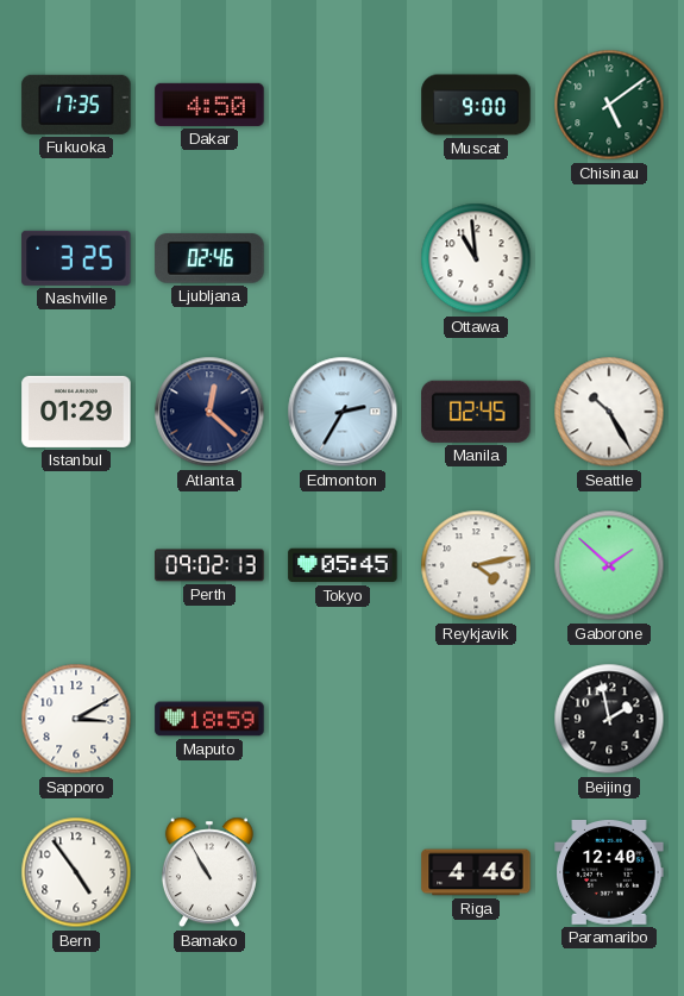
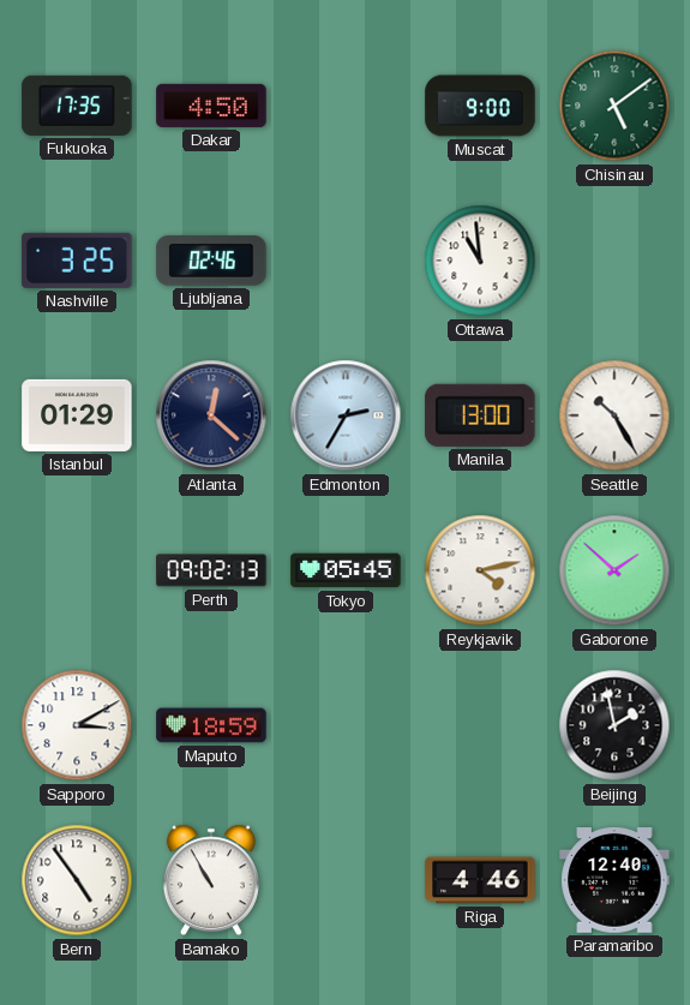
Manila: 02:45 -> 13:00
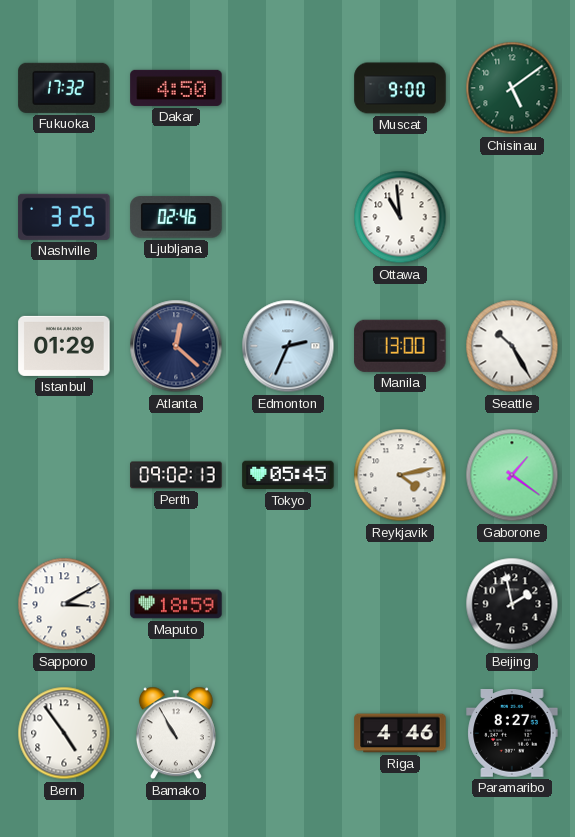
Fukuoka: 17:35 -> 17:32
Edmonton: 2:35 -> 2:34
Gaborone: 1:52 -> 1:21
Paramaribo: 12:40 -> 8:27
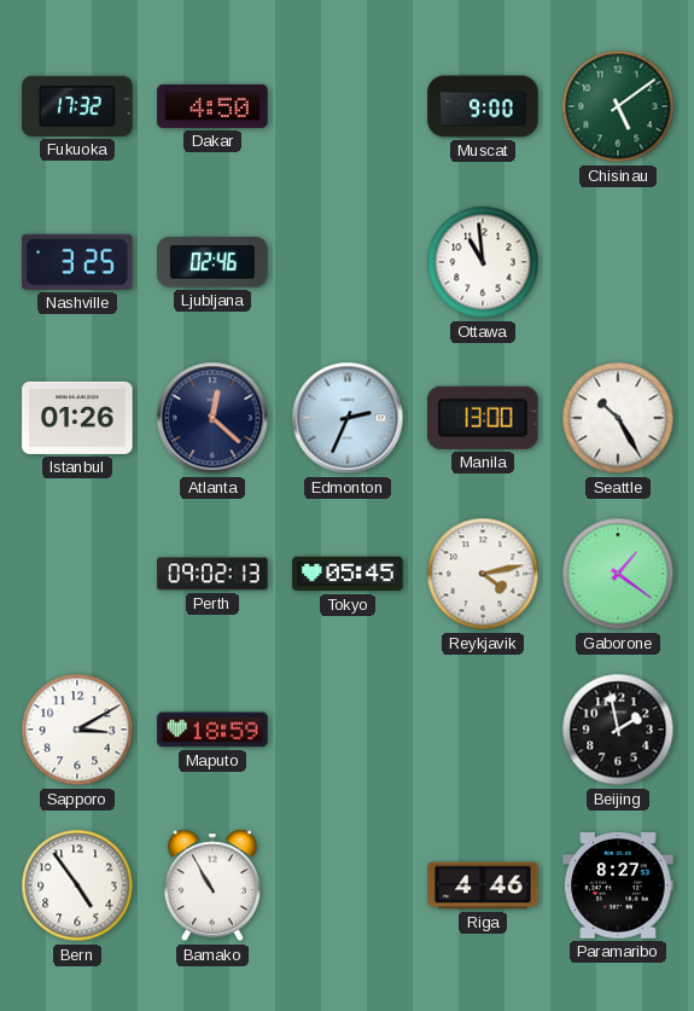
Istanbul: 01:29 -> 01:26
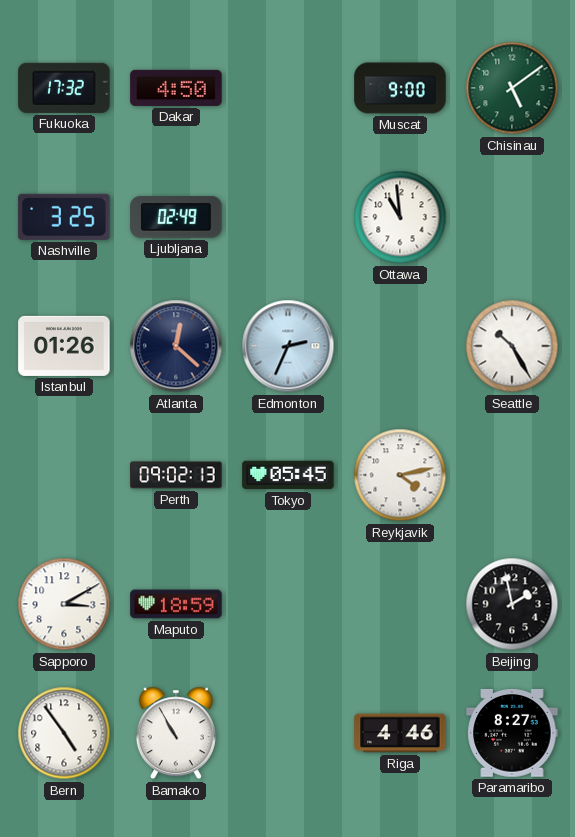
Ljubljana: 02:46 -> 02:49
Manila: 13:00 -> none
Gaborone: 1:21 -> none
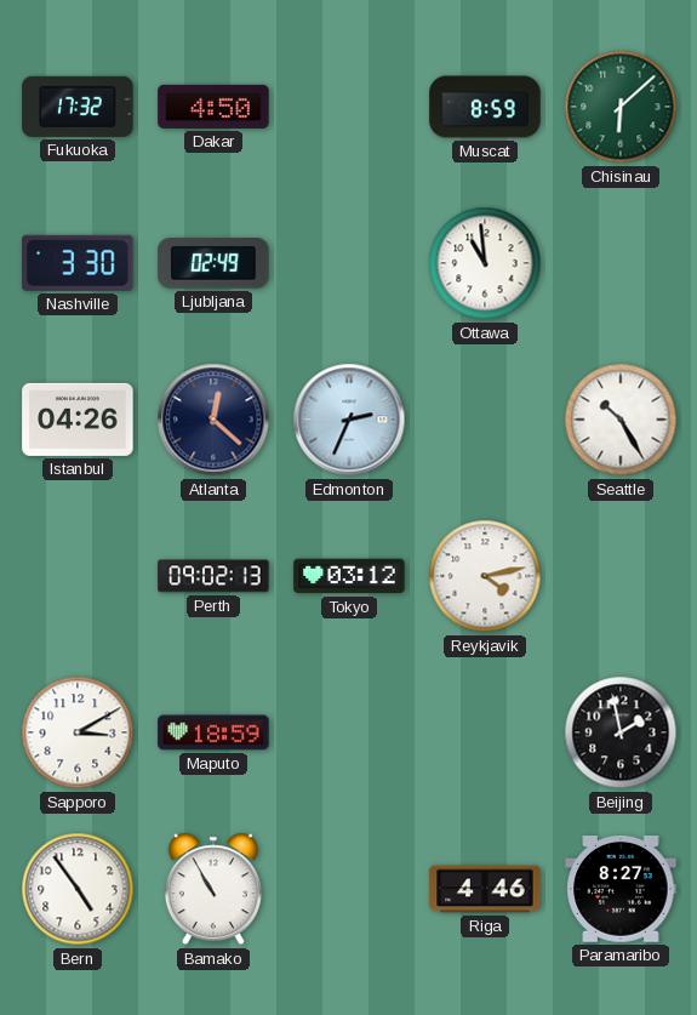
Muscat: 9:00 -> 8:59
Chisinau: 5:09 -> 6:08
Nashville: 3:25 -> 3:30
Istanbul: 01:26 -> 04:26
Tokyo: 05:45 -> 03:12
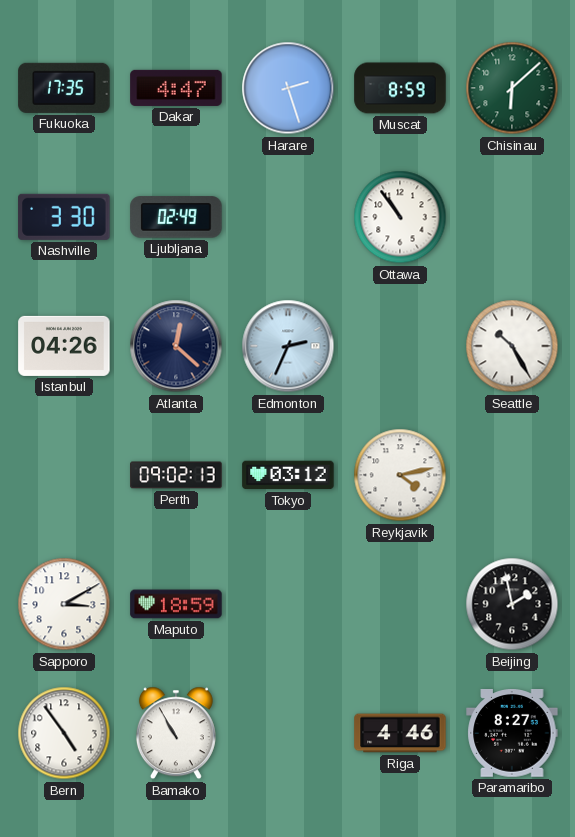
Fukuoka: 17:32 -> 17:35
Dakar: 4:50 -> 4:47
Harare: none -> 2:27
Ottawa: 10:59 -> 10:54
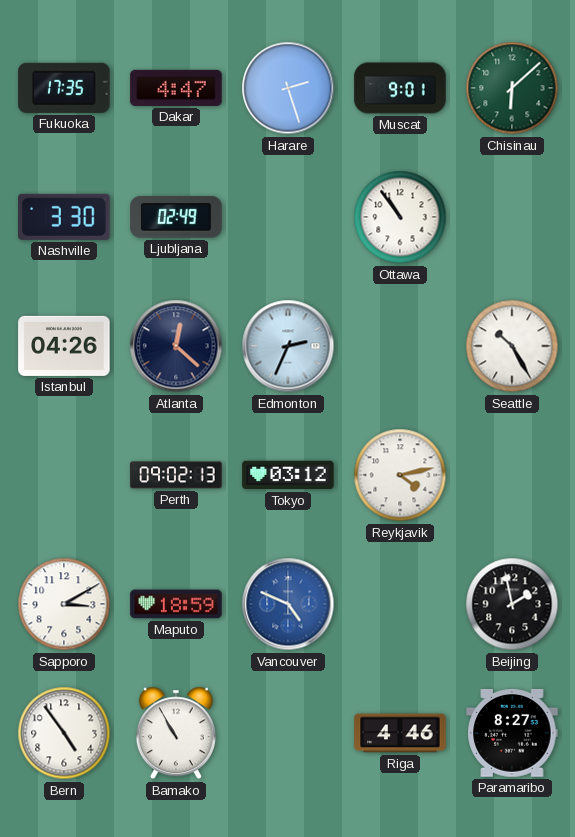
Muscat: 8:59 -> 9:01
Vancouver: none -> 4:49
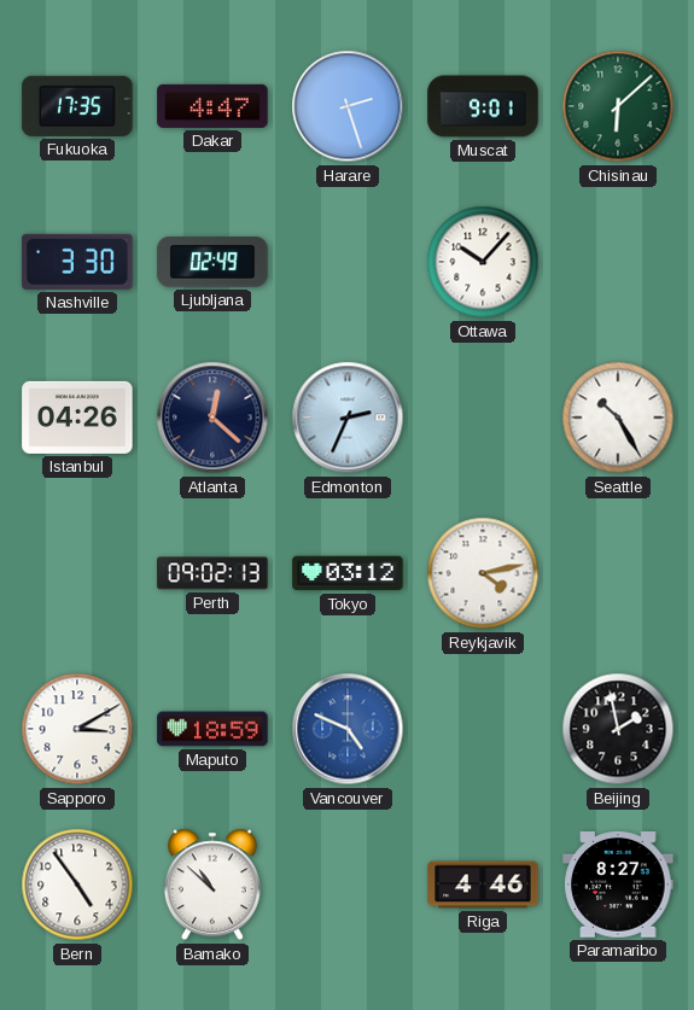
Ottawa: 10:54 -> 10:07
Bamako: 10:55 -> 10:52
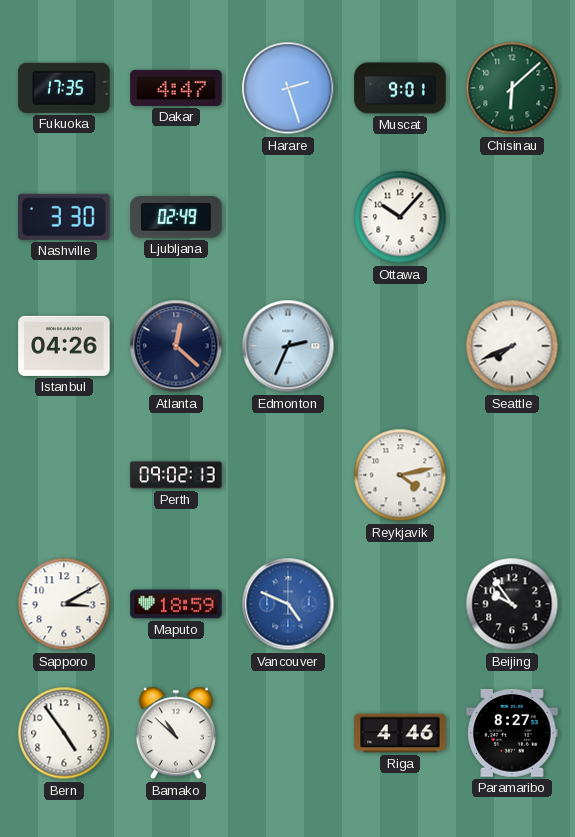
Seattle: 10:25 -> 7:41
Tokyo: 03:12 -> none
Beijing: 1:58 -> 9:54
